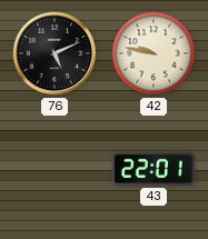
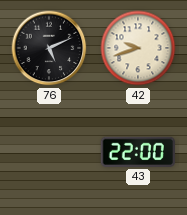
42: 9:47 -> 9:42
43: 22:01 -> 22:00
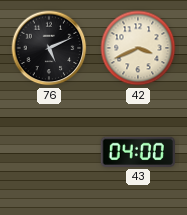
42: 9:42 -> 3:41
43: 22:00 -> 04:00
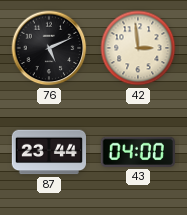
42: 3:41 -> 2:59
87: none -> 23:44
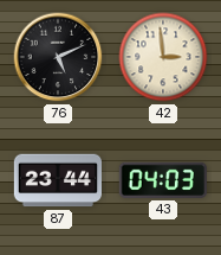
43: 04:00 -> 04:03
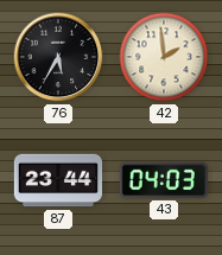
76: 5:11 -> 5:35
42: 2:59 -> 1:59
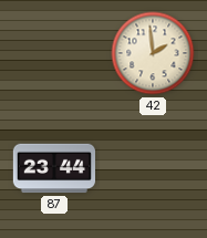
76: 5:35 -> none
43: 04:03 -> none
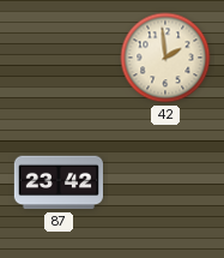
87: 23:44 -> 23:42
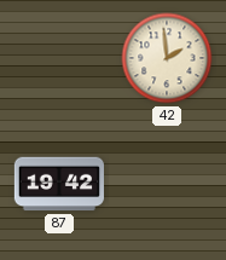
87: 23:42 -> 19:42
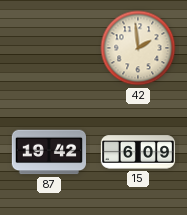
15: none -> 6:09
